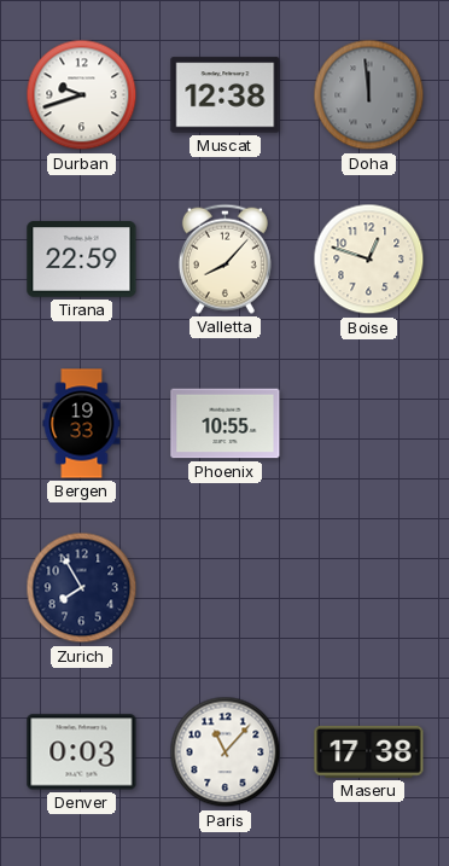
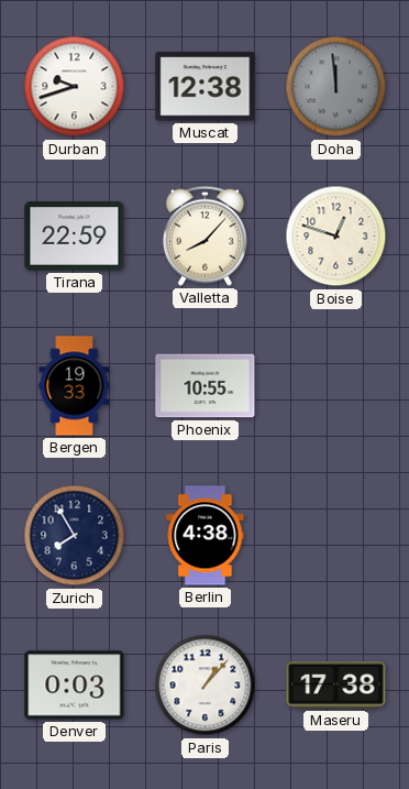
Berlin: none -> 4:38
Paris: 11:07 -> 1:07
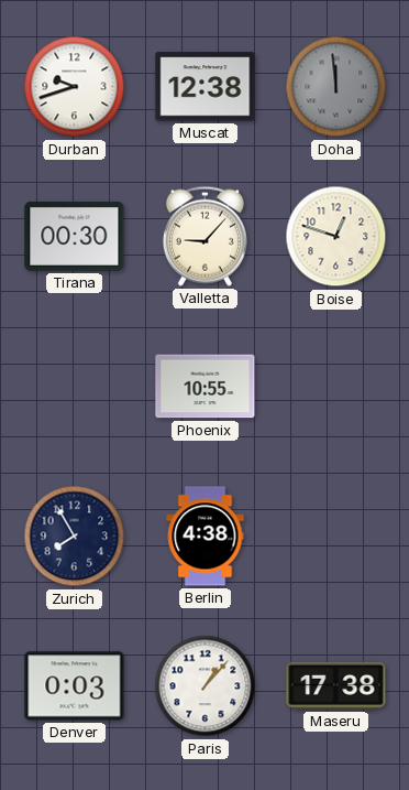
Tirana: 22:59 -> 00:30
Valletta: 8:07 -> 9:07
Bergen: 19:33 -> none
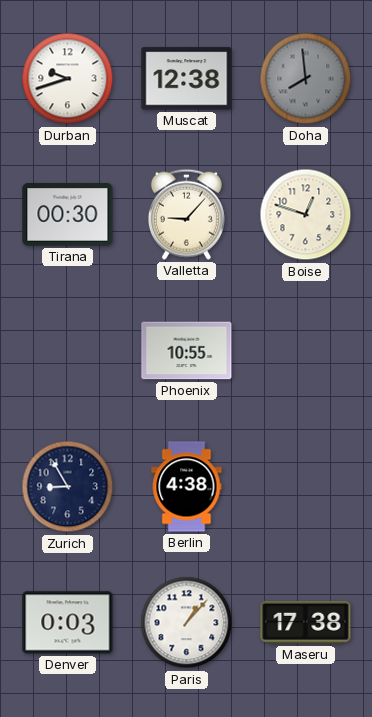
Doha: 11:59 -> 7:59
Zurich: 7:55 -> 8:55
